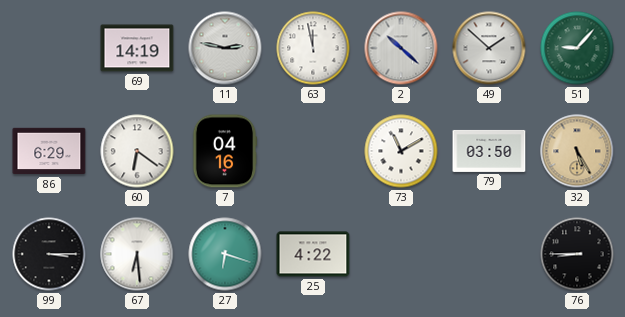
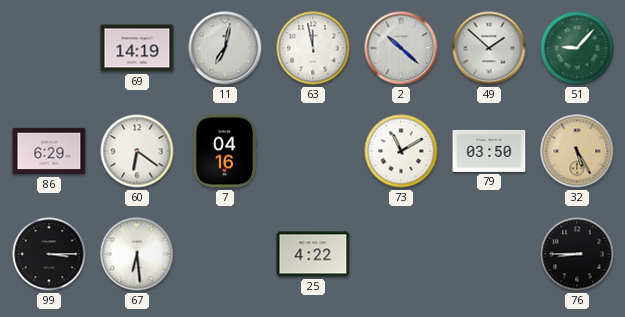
11: 2:47 -> 7:02
27: 6:18 -> none
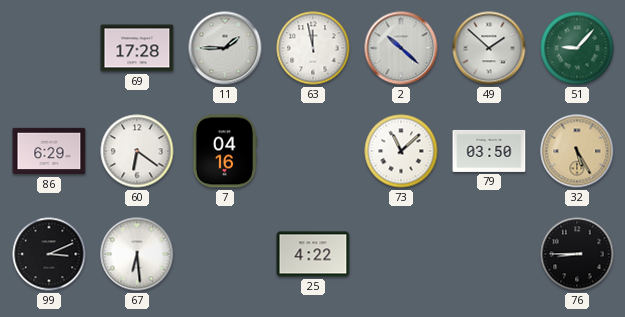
69: 14:19 -> 17:28
11: 7:02 -> 1:45
73: 11:10 -> 11:08
99: 3:15 -> 3:11
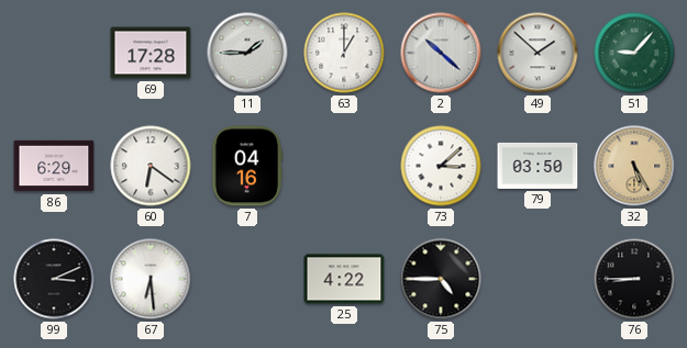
63: 11:58 -> 1:00
73: 11:08 -> 3:08
75: none -> 4:45
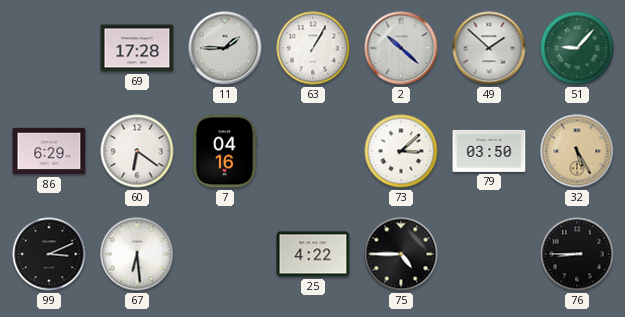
63: 1:00 -> 1:05
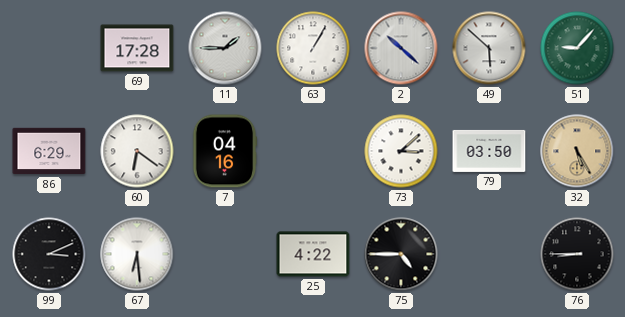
49: 1:52 -> 5:52
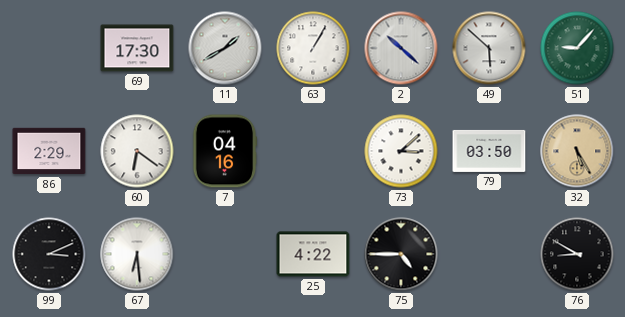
69: 17:28 -> 17:30
11: 1:45 -> 1:40
86: 6:29 -> 2:29
76: 8:45 -> 8:50
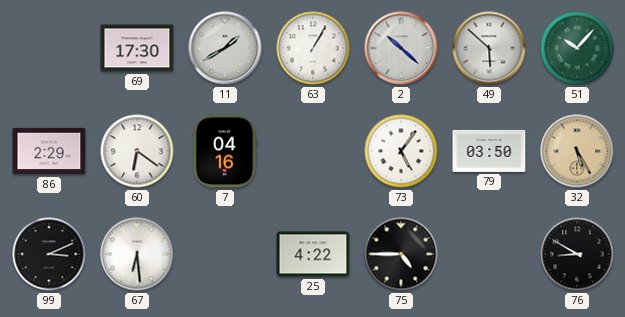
51: 9:07 -> 10:07
73: 3:08 -> 5:06
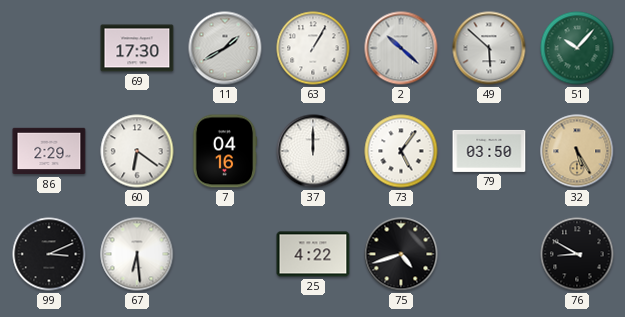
37: none -> 12:00
75: 4:45 -> 4:42
